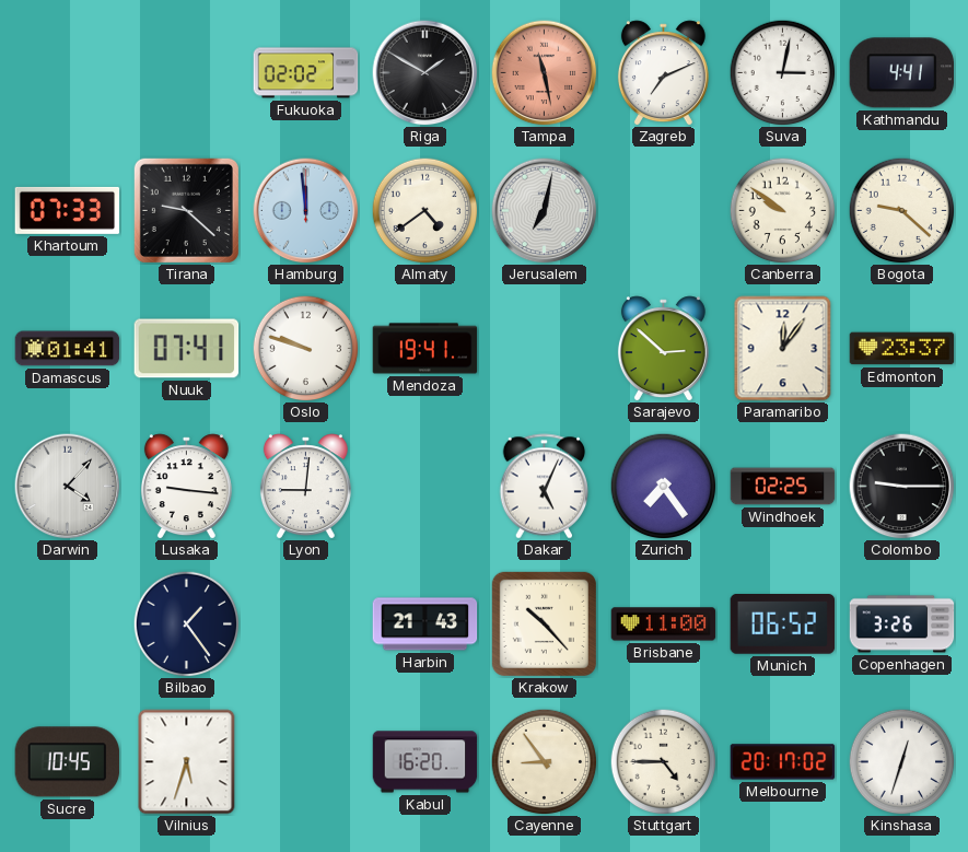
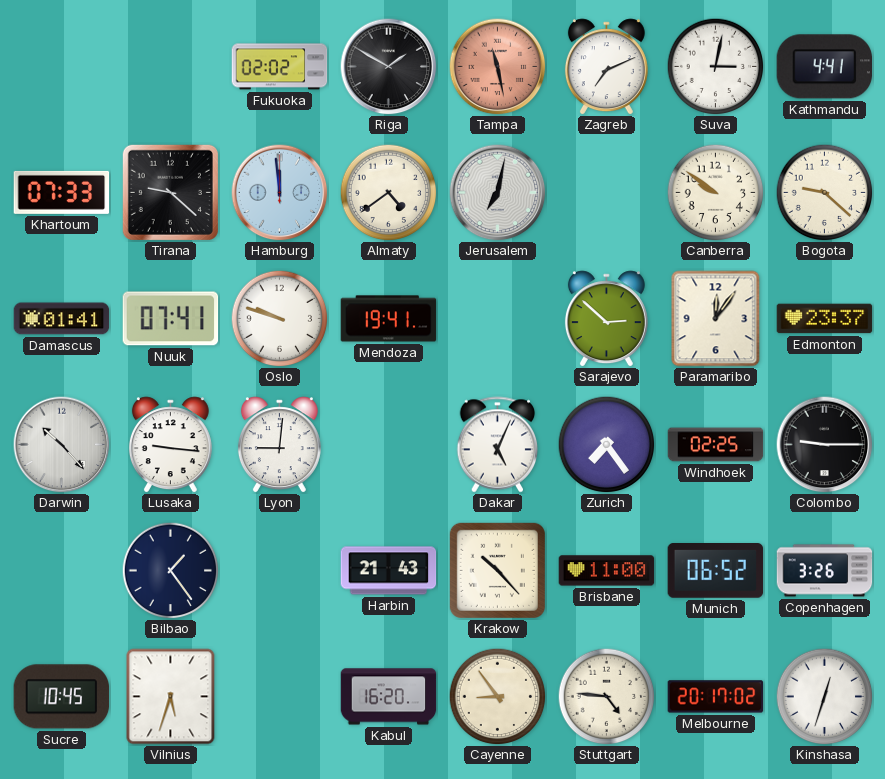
Darwin: 4:07 -> 10:23
Stuttgart: 4:45 -> 4:46
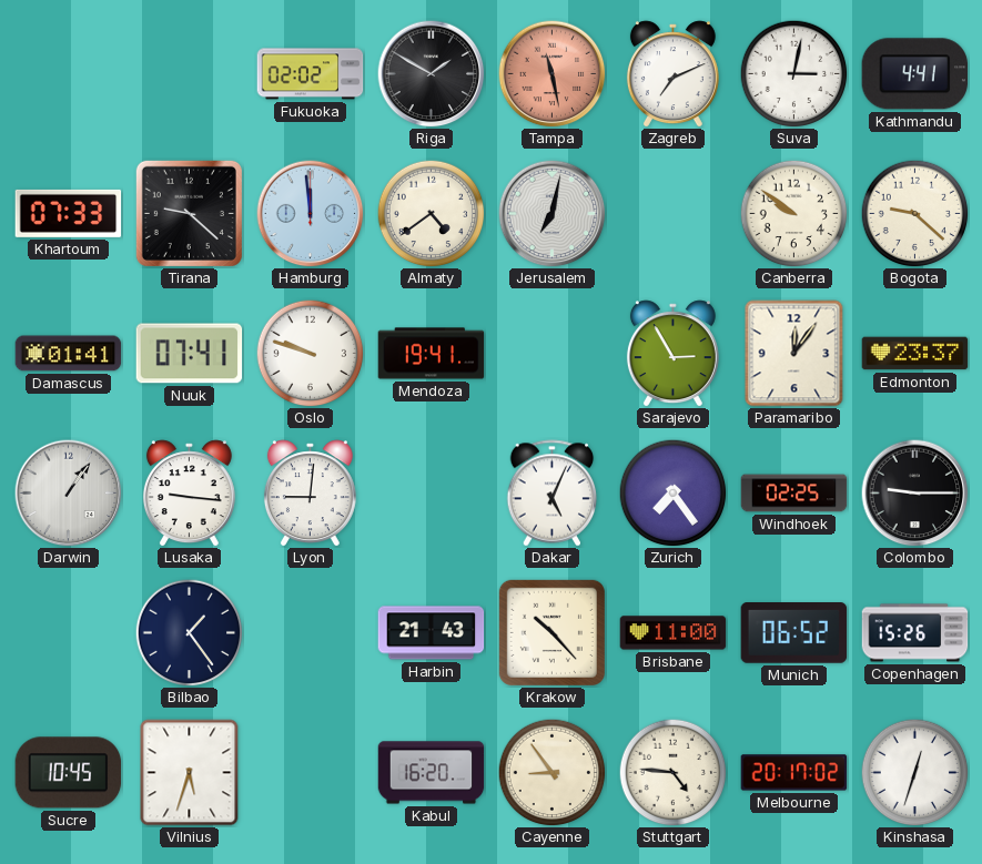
Sarajevo: 2:52 -> 2:55
Darwin: 10:23 -> 1:06
Copenhagen: 3:26 -> 15:26
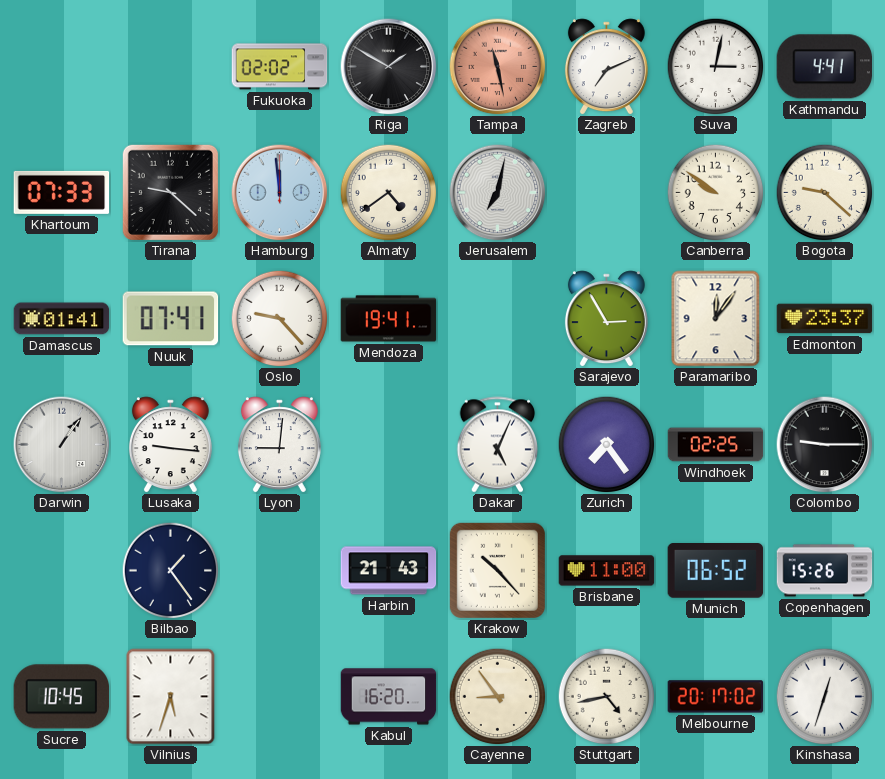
Oslo: 9:48 -> 9:23
Stuttgart: 4:46 -> 4:43
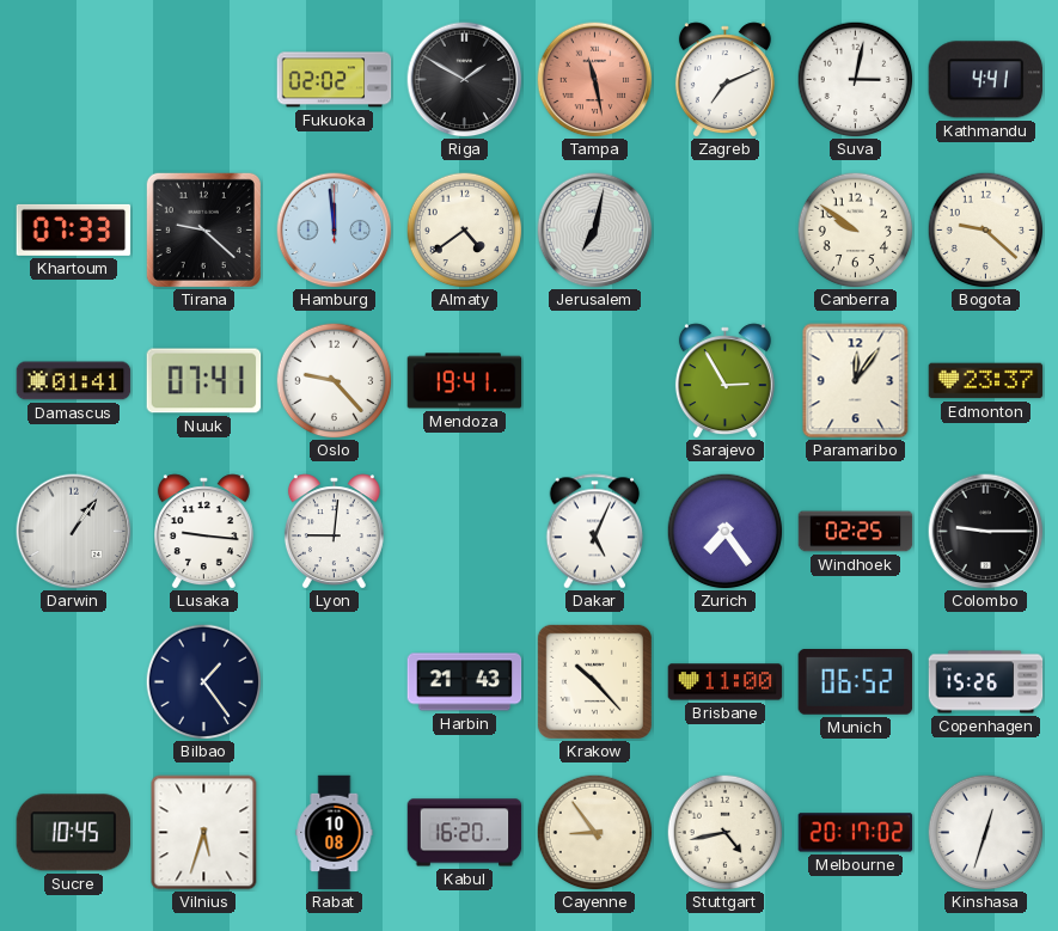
Rabat: none -> 10:08
